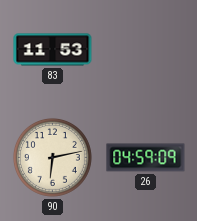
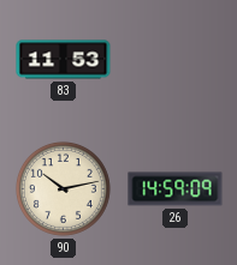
90: 6:13 -> 10:13
26: 04:59 -> 14:59
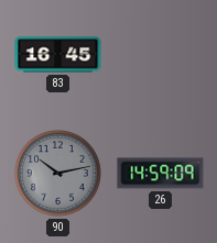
83: 11:53 -> 16:45
90 dial: cream -> grey
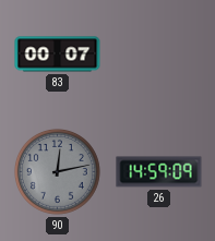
83: 16:45 -> 00:07
90: 10:13 -> 12:13
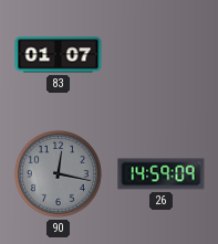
83: 00:07 -> 01:07
90: 12:13 -> 12:17
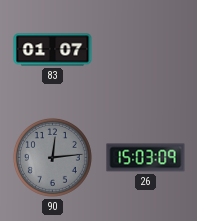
90: 12:17 -> 12:14
26: 14:59 -> 15:03
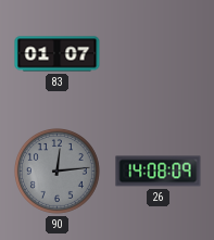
26: 15:03 -> 14:08
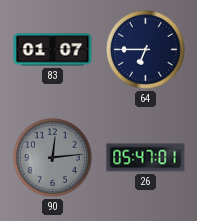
64: none -> 6:45
26: 14:08 -> 05:47
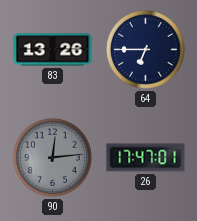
83: 01:07 -> 13:26
26: 05:47 -> 17:47
